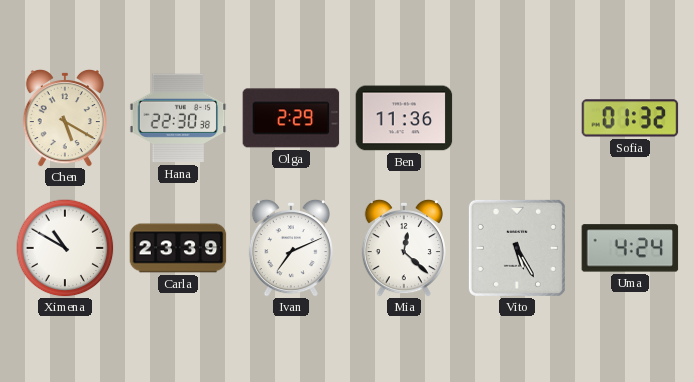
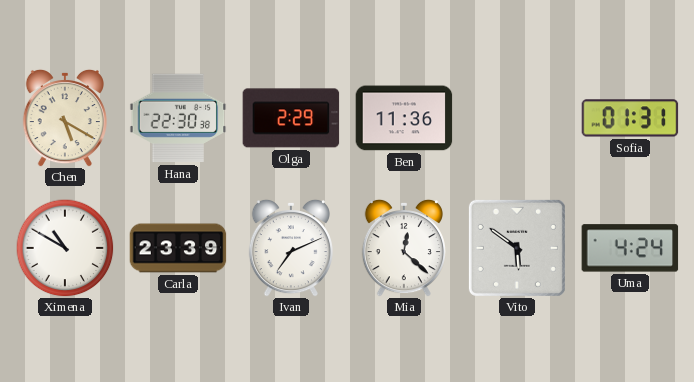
Sofia: 01:32 -> 01:31
Vito: 5:25 -> 5:51
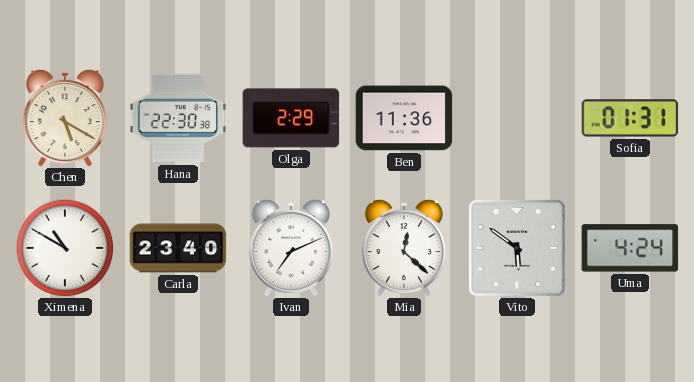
Carla: 23:39 -> 23:40
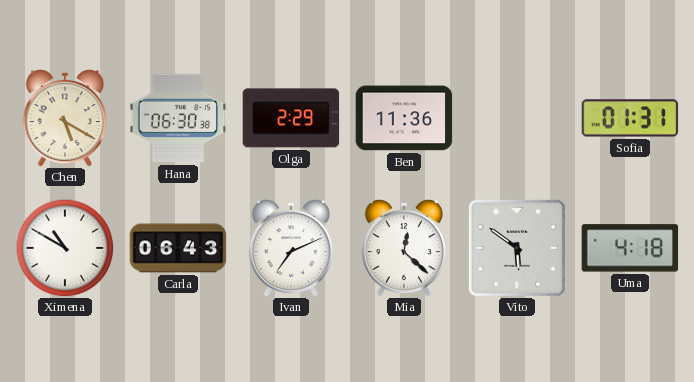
Hana: 22:30 -> 06:30
Carla: 23:40 -> 06:43
Uma: 4:24 -> 4:18
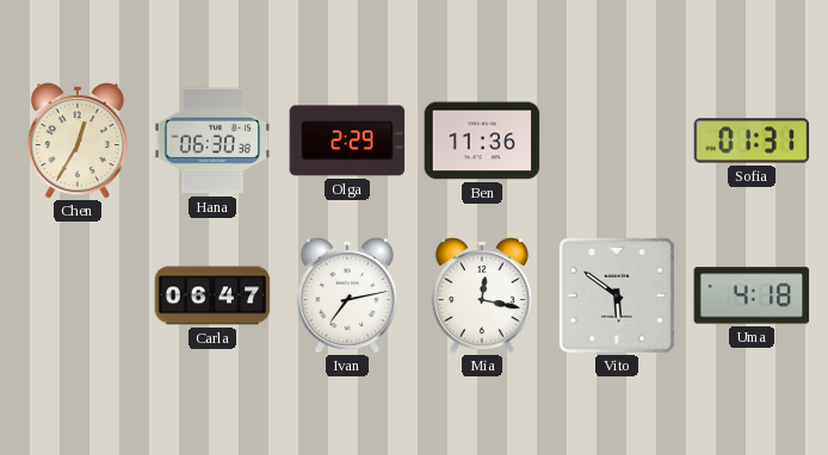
Chen: 5:20 -> 12:35
Ximena: 10:50 -> none
Carla: 06:43 -> 06:47
Ivan: 7:11 -> 7:13
Mia: 12:22 -> 12:17
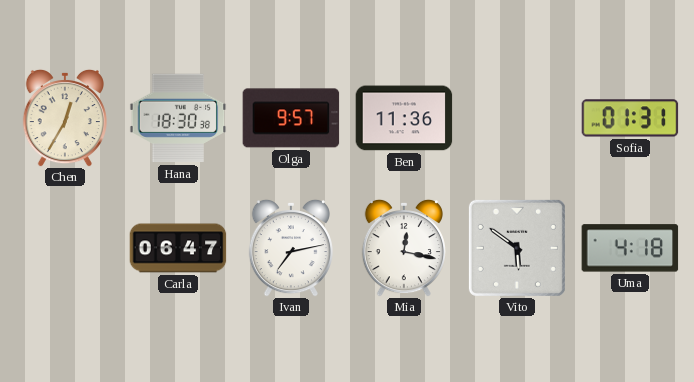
Hana: 06:30 -> 18:30
Olga: 2:29 -> 9:57
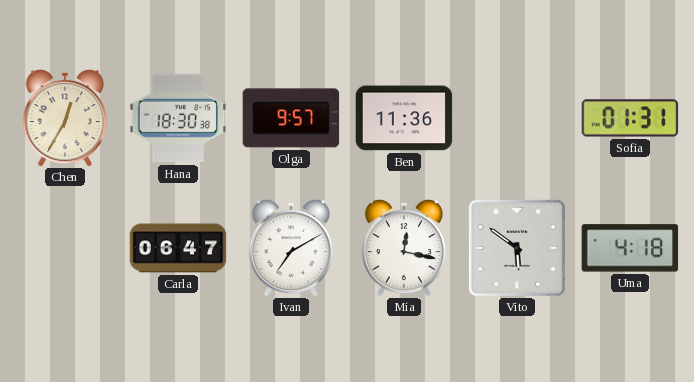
Ivan: 7:13 -> 7:10
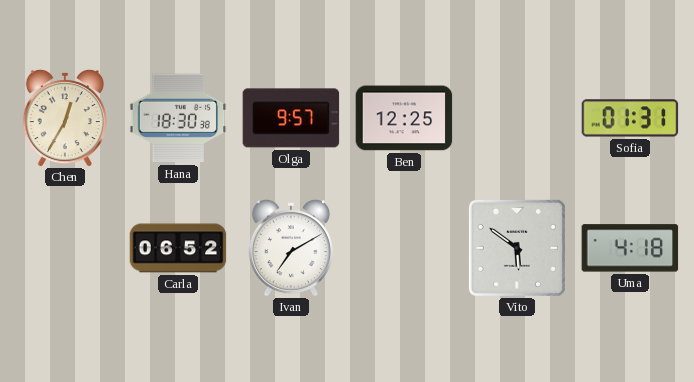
Ben: 11:36 -> 12:25
Carla: 06:47 -> 06:52
Mia: 12:17 -> none
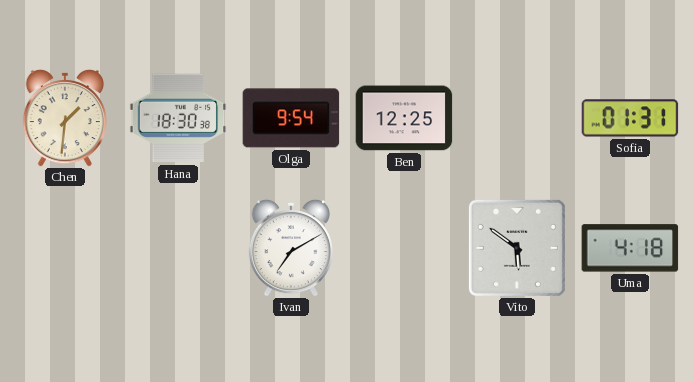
Chen: 12:35 -> 1:31
Olga: 9:57 -> 9:54
Carla: 06:52 -> none
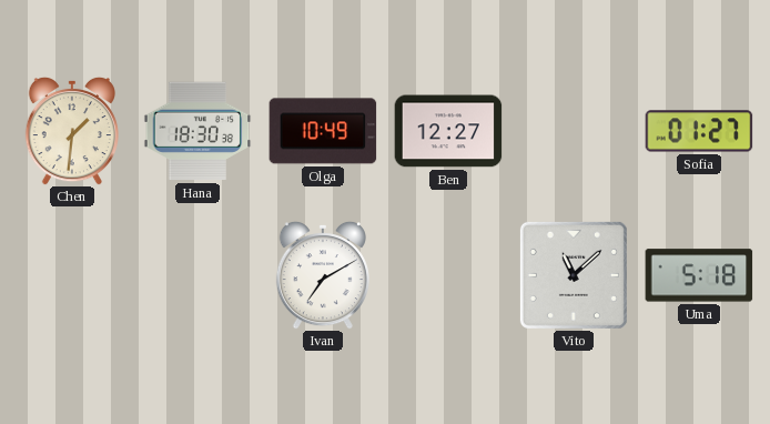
Olga: 9:54 -> 10:49
Ben: 12:25 -> 12:27
Sofia: 01:31 -> 01:27
Vito: 5:51 -> 11:08
Uma: 4:18 -> 5:18
